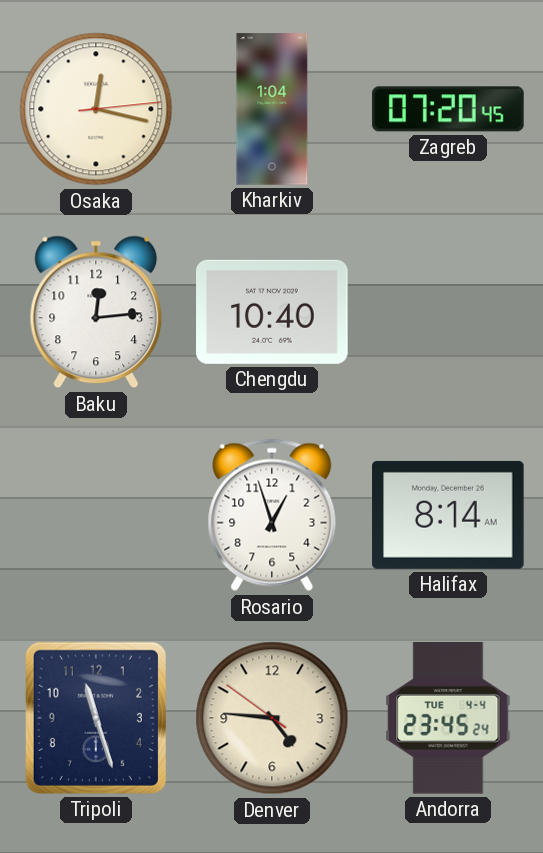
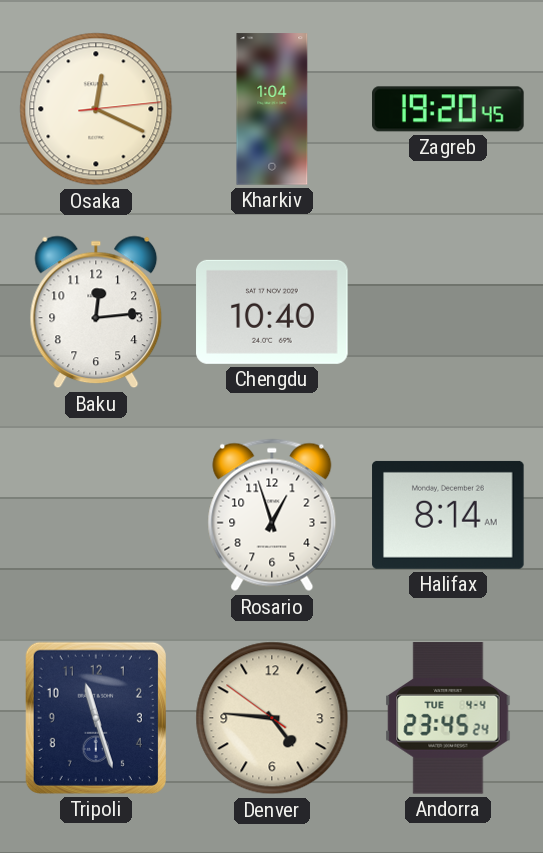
Osaka: 12:17 -> 12:19
Zagreb: 07:20 -> 19:20
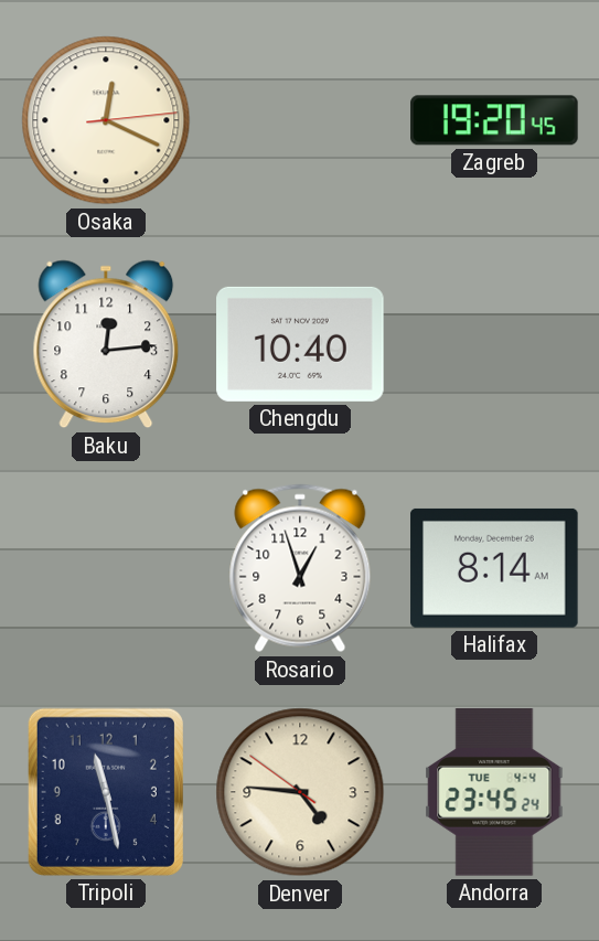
Kharkiv: 1:04 -> none
Tripoli: 11:27 -> 11:28
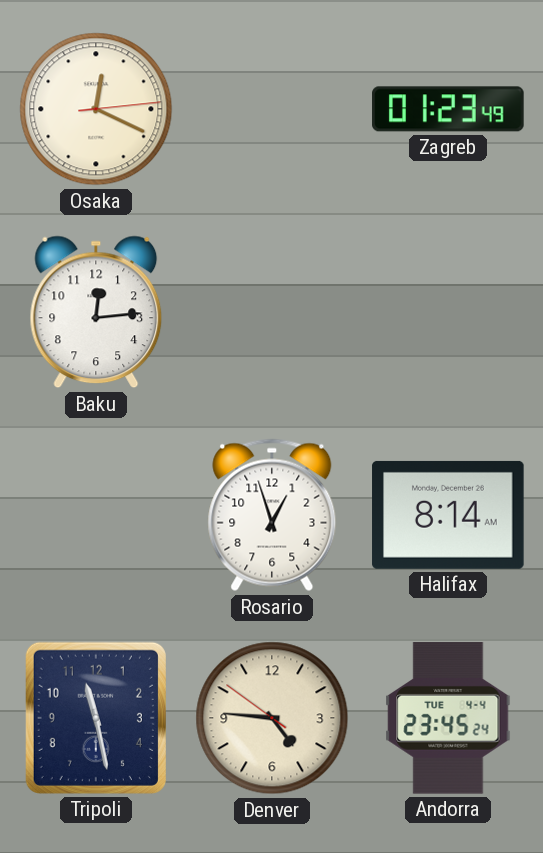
Zagreb: 19:20 -> 01:23
Chengdu: 10:40 -> none
